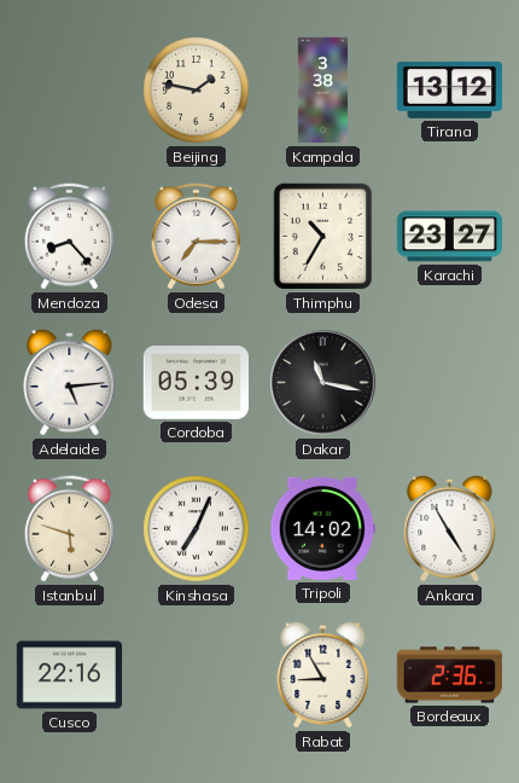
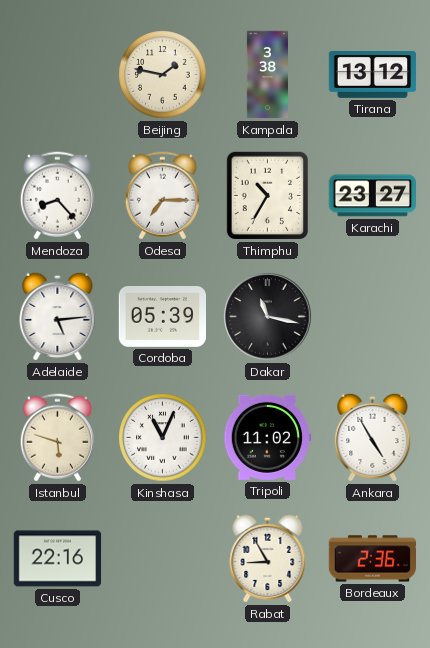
Kinshasa: 7:04 -> 11:04
Tripoli: 14:02 -> 11:02
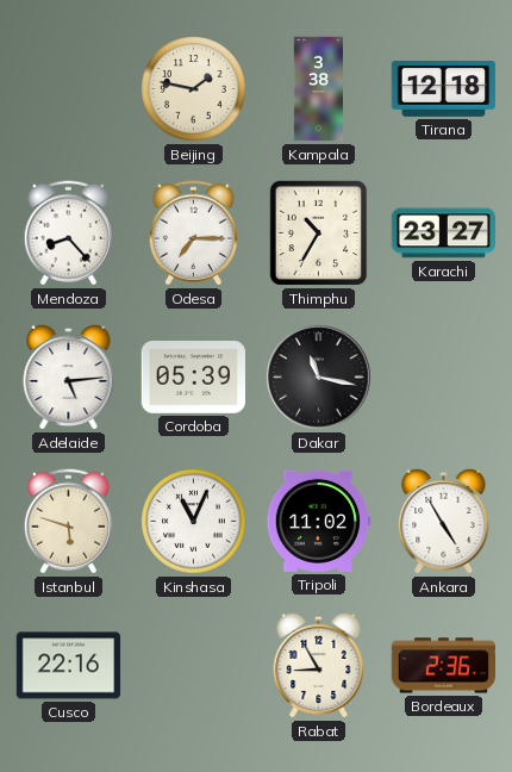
Tirana: 13:12 -> 12:18
